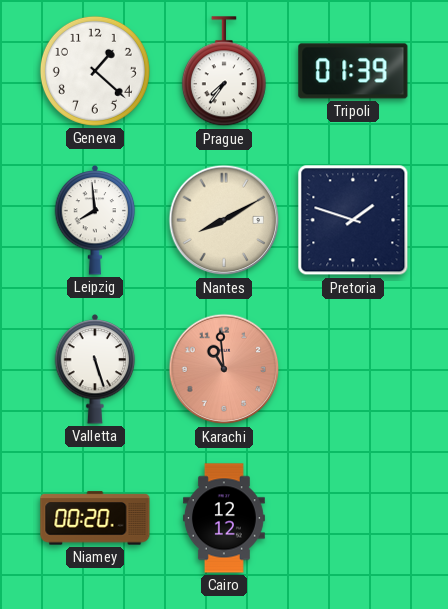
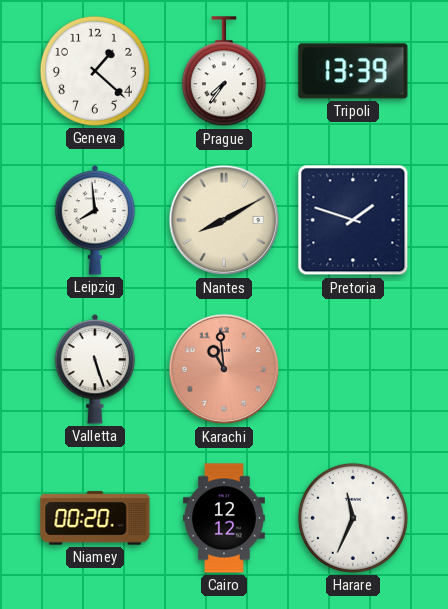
Tripoli: 01:39 -> 13:39
Harare: none -> 11:34
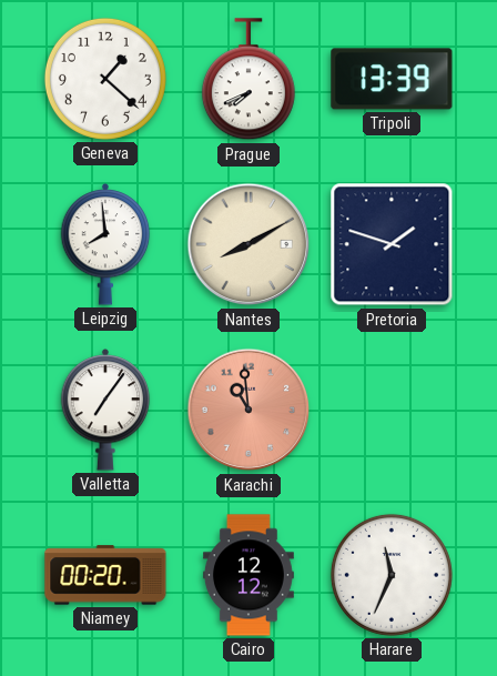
Prague: 7:36 -> 7:41
Valletta: 5:27 -> 7:06
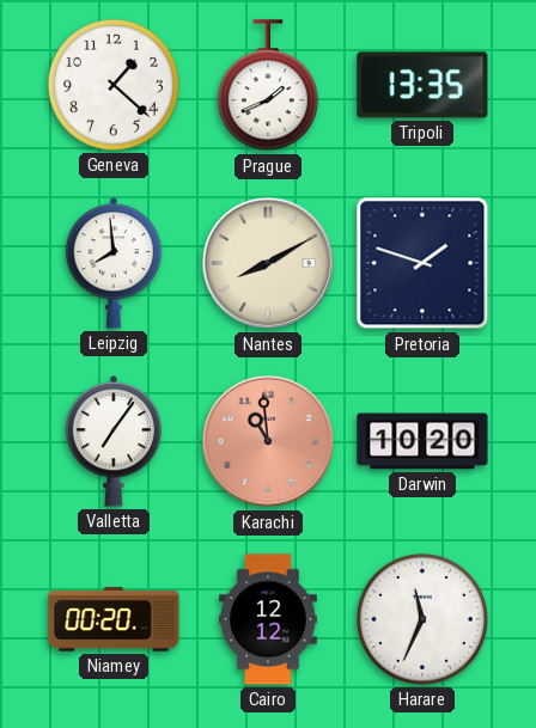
Prague: 7:41 -> 1:41
Tripoli: 13:39 -> 13:35
Darwin: none -> 10:20
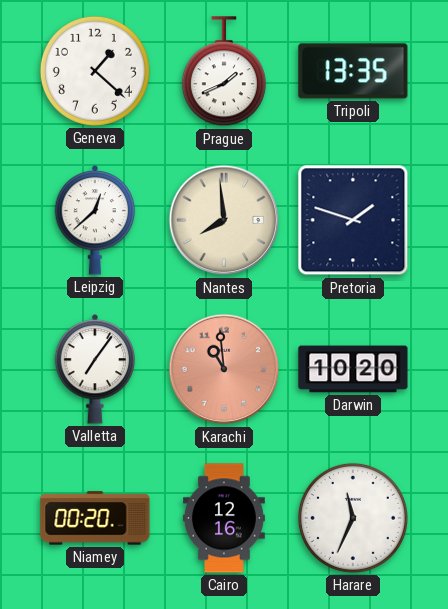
Leipzig: 7:59 -> 12:38
Nantes: 8:10 -> 7:59
Cairo: 12:12 -> 12:16
